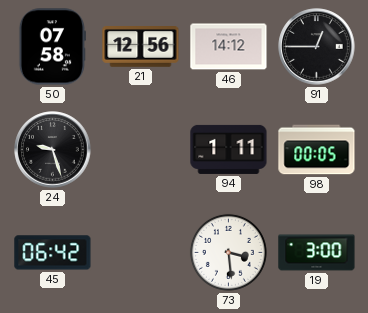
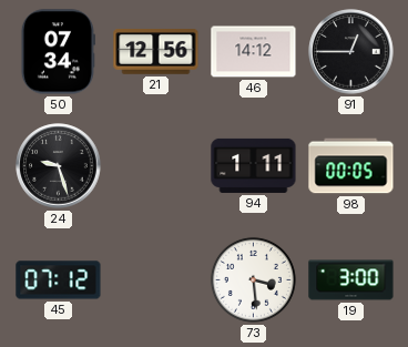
50: 07:58 -> 07:34
45: 06:42 -> 07:12
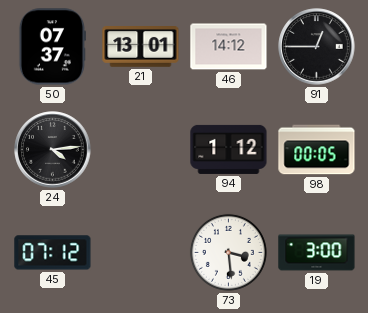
50: 07:34 -> 07:37
21: 12:56 -> 13:01
24: 9:27 -> 4:14
94: 1:11 -> 1:12
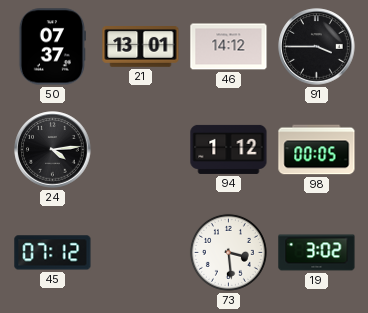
91: 12:45 -> 3:45
19: 3:00 -> 3:02
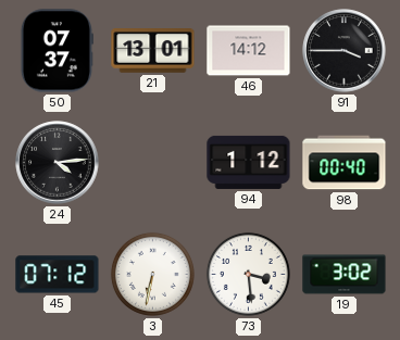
98: 00:05 -> 00:40
3: none -> 6:32
